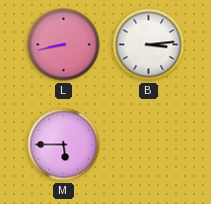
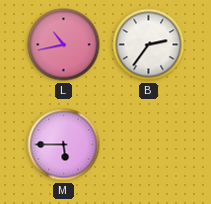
L: 8:43 -> 10:43
B: 3:14 -> 2:36
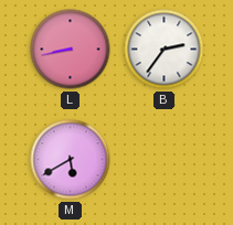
L: 10:43 -> 8:43
M: 5:45 -> 5:40
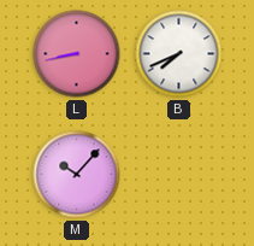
B: 2:36 -> 7:41
M: 5:40 -> 10:07
